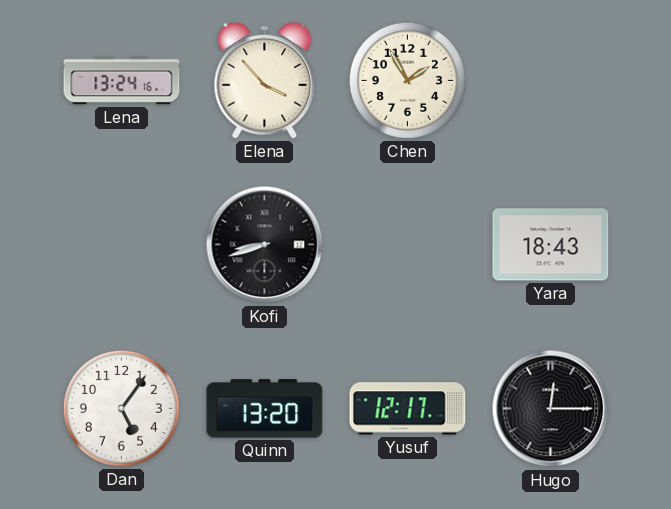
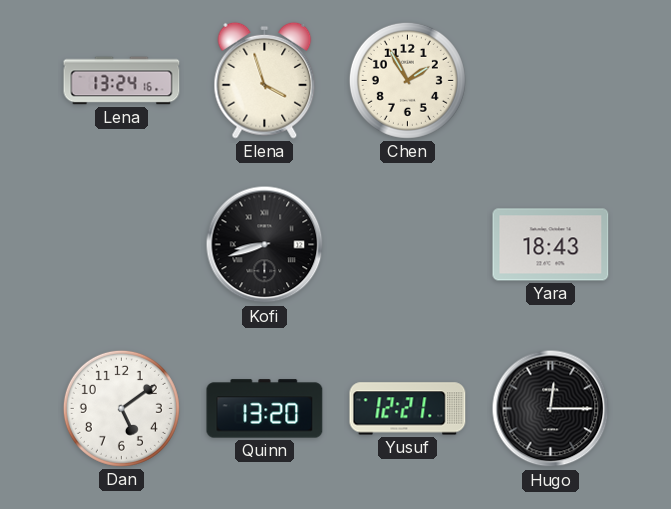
Elena: 3:53 -> 3:57
Dan: 5:06 -> 5:09
Yusuf: 12:17 -> 12:21
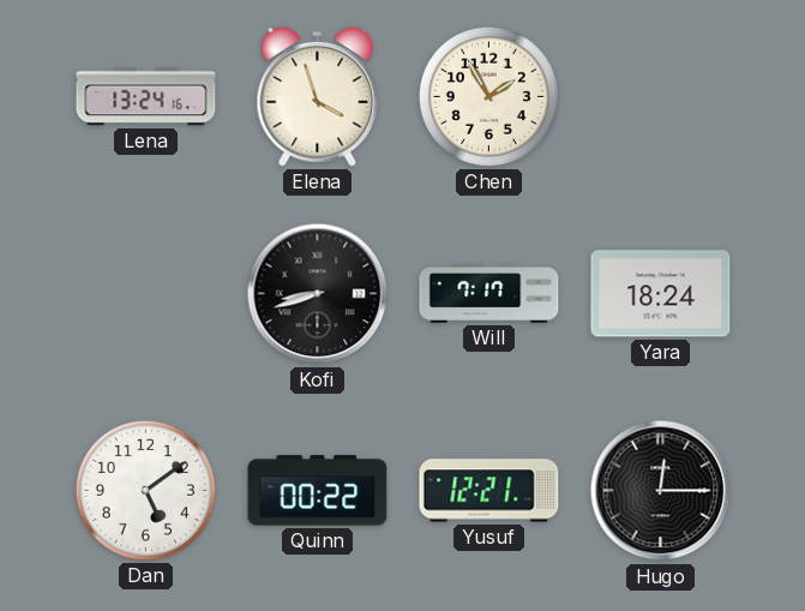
Will: none -> 7:17
Yara: 18:43 -> 18:24
Quinn: 13:20 -> 00:22
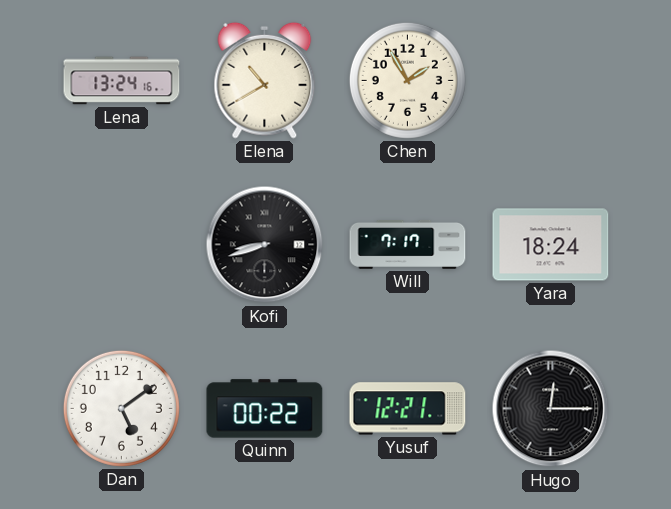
Elena: 3:57 -> 10:40
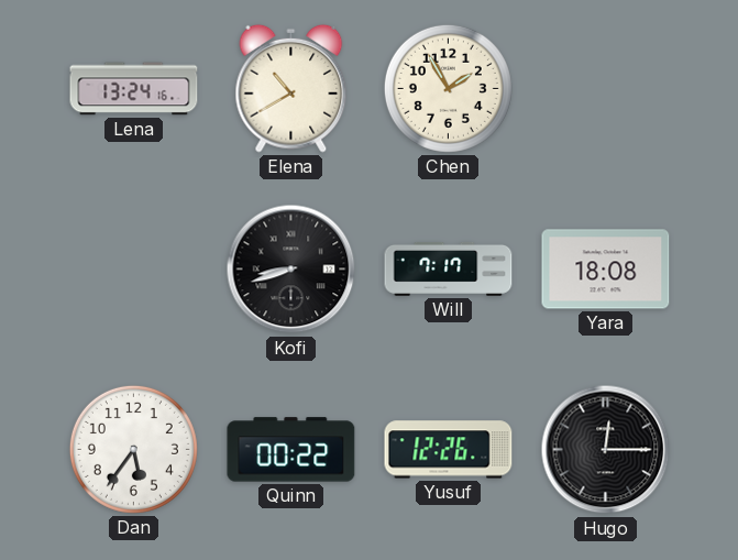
Yara: 18:24 -> 18:08
Dan: 5:09 -> 5:36
Yusuf: 12:21 -> 12:26
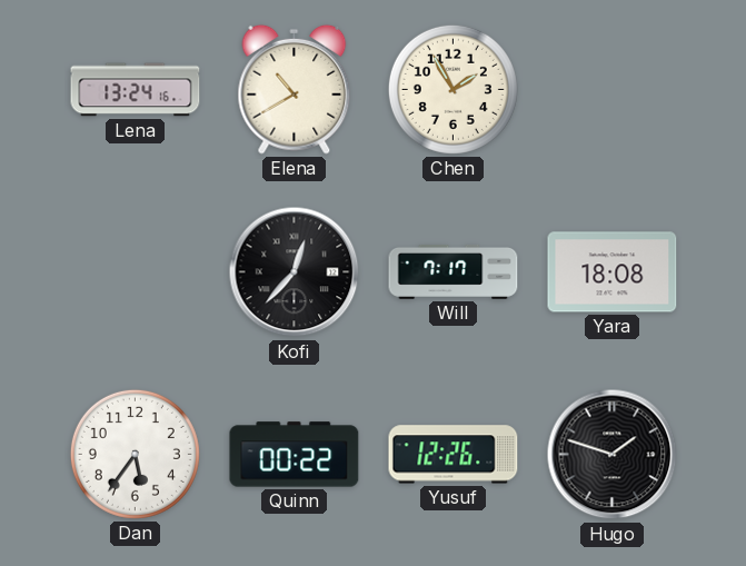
Kofi: 8:42 -> 12:37
Hugo: 12:15 -> 1:48
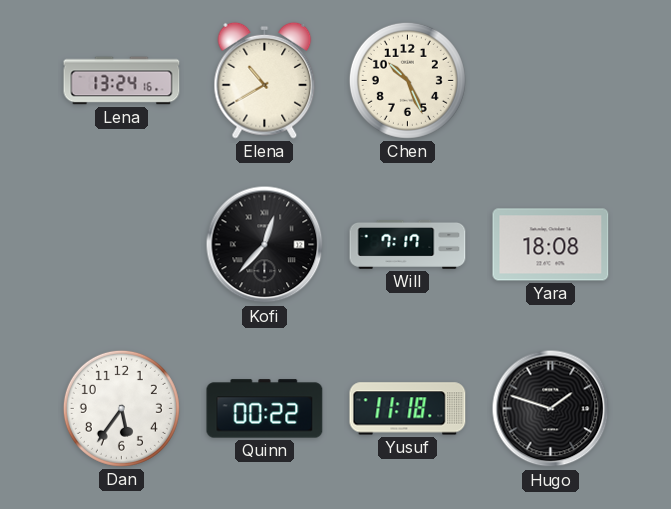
Chen: 1:55 -> 10:26
Yusuf: 12:26 -> 11:18
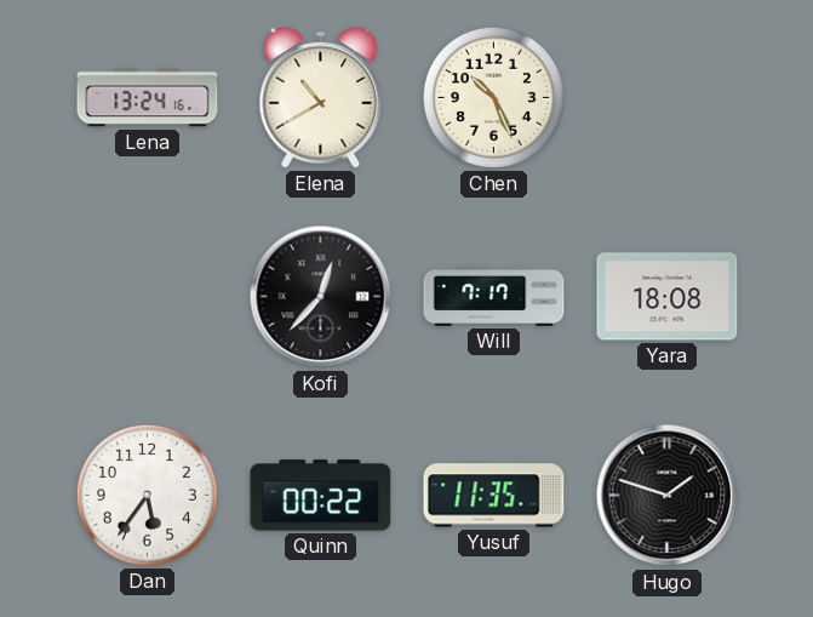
Yusuf: 11:18 -> 11:35
